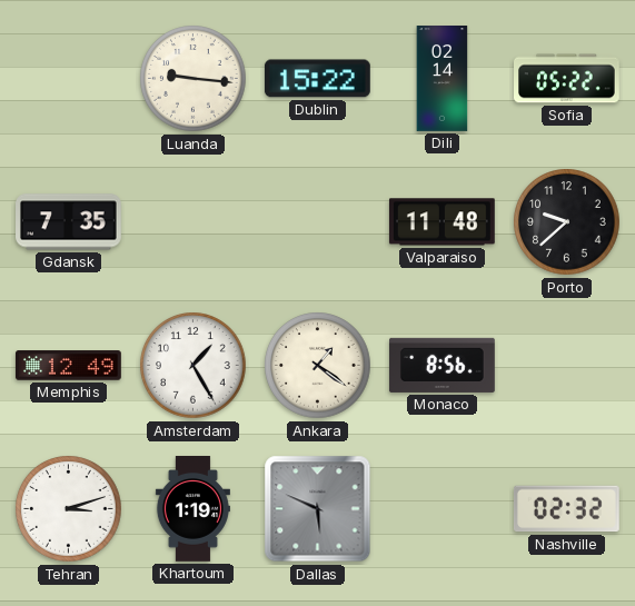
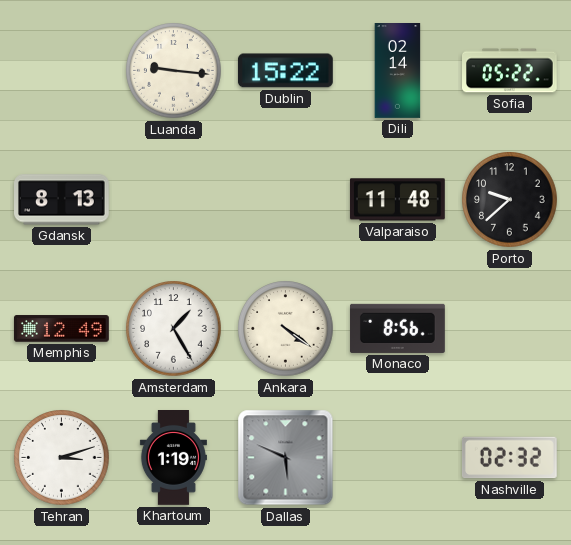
Gdansk: 7:35 -> 8:13
Ankara: 1:21 -> 4:21
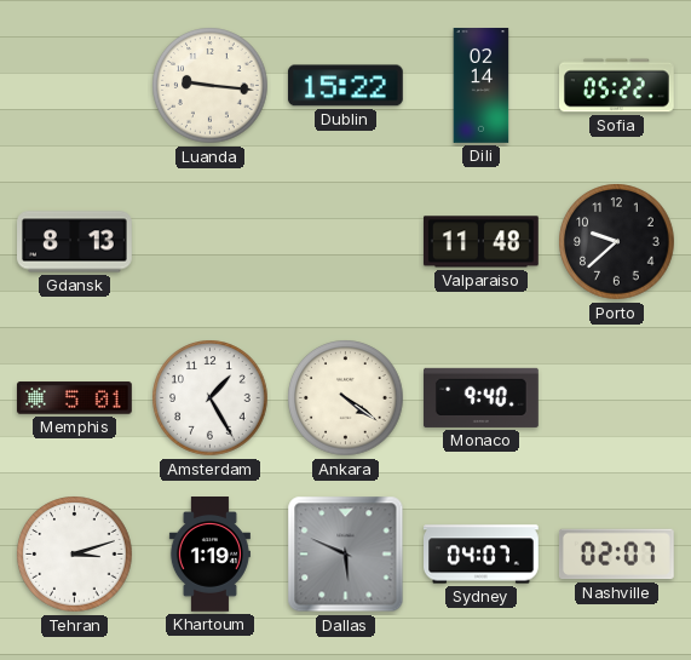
Memphis: 12:49 -> 5:01
Monaco: 8:56 -> 9:40
Sydney: none -> 04:07
Nashville: 02:32 -> 02:07
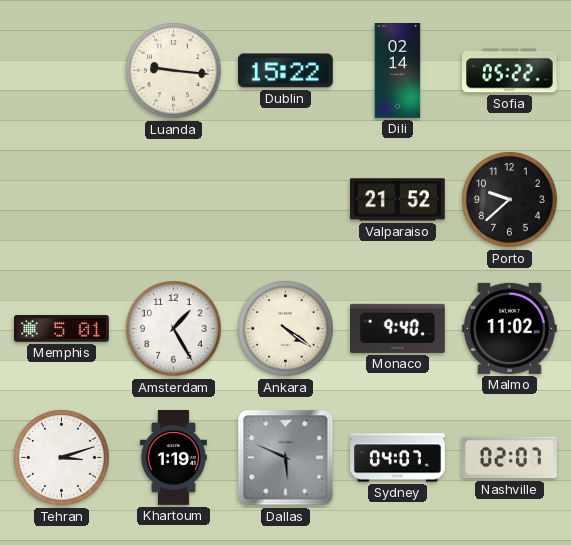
Gdansk: 8:13 -> none
Valparaiso: 11:48 -> 21:52
Malmo: none -> 11:02
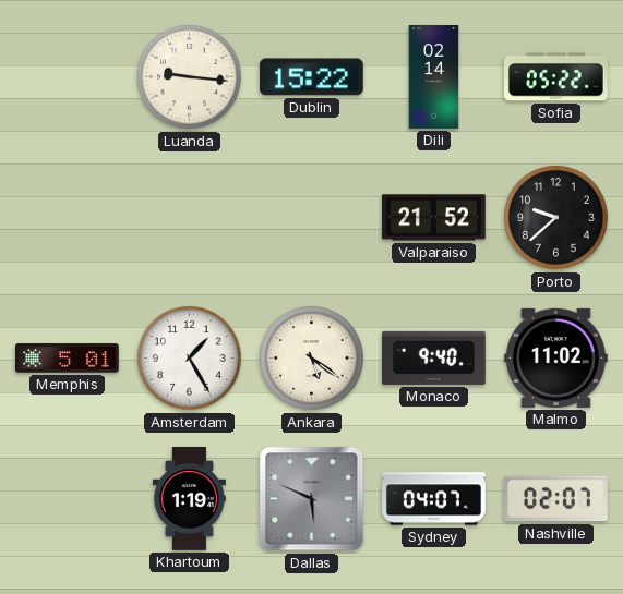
Ankara: 4:21 -> 5:21
Tehran: 3:12 -> none
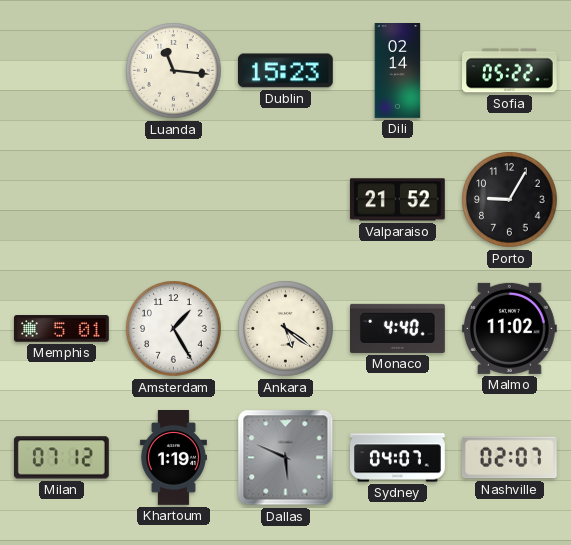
Luanda: 9:16 -> 11:16
Dublin: 15:22 -> 15:23
Porto: 9:38 -> 9:05
Monaco: 9:40 -> 4:40
Milan: none -> 07:12
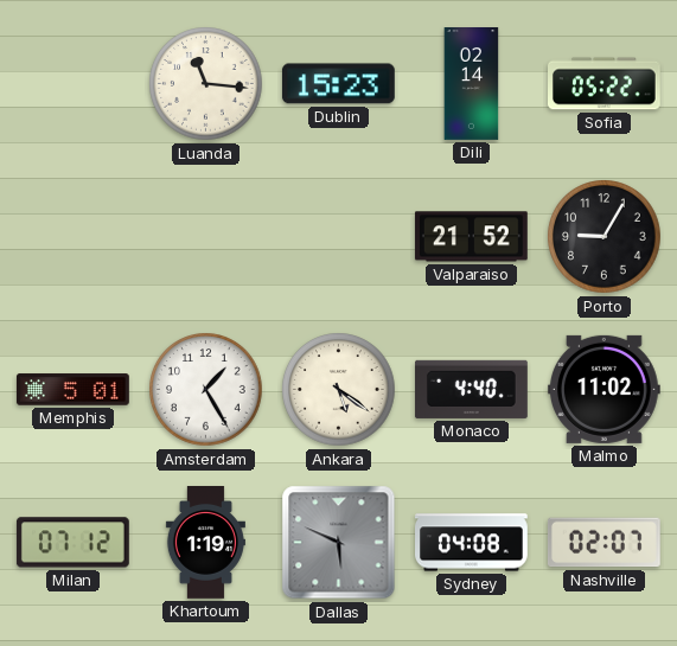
Sydney: 04:07 -> 04:08
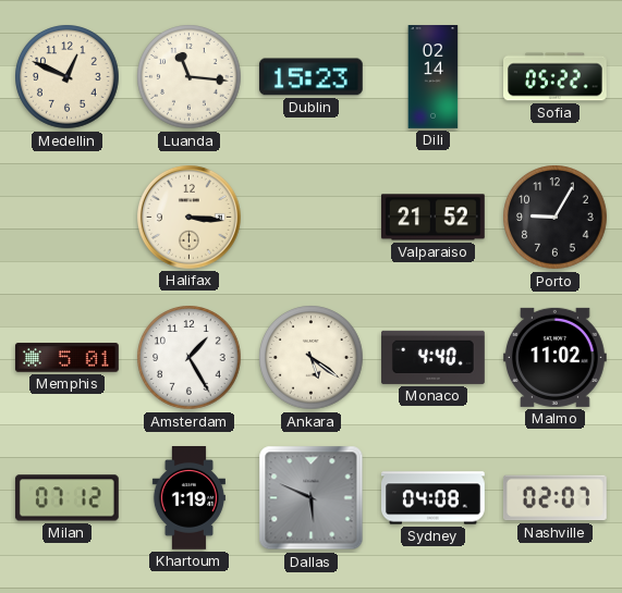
Medellin: none -> 12:49
Halifax: none -> 3:16
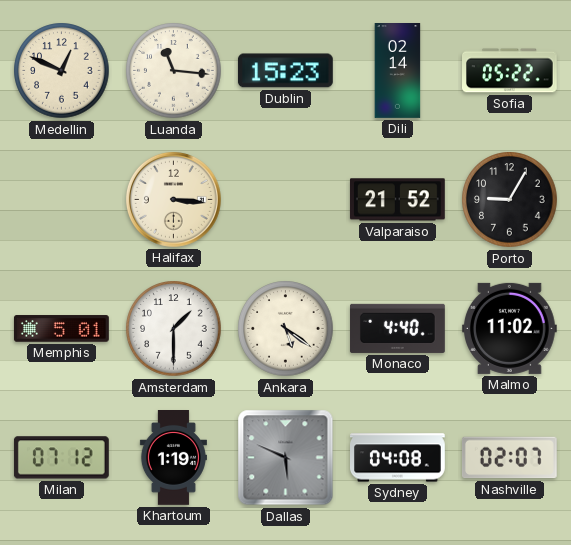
Amsterdam: 1:25 -> 1:30
